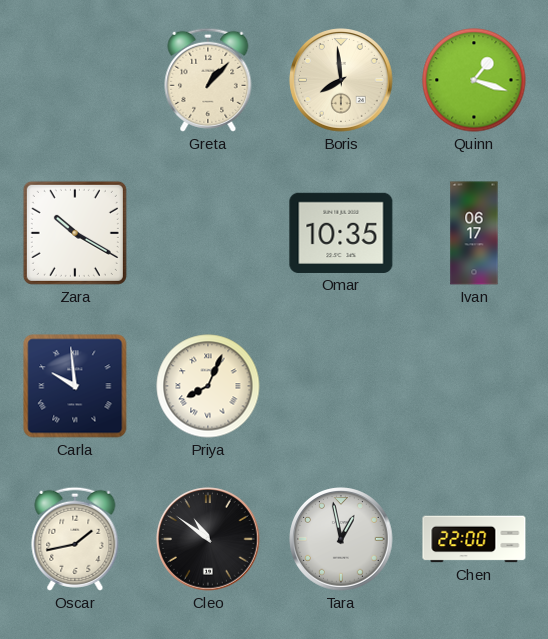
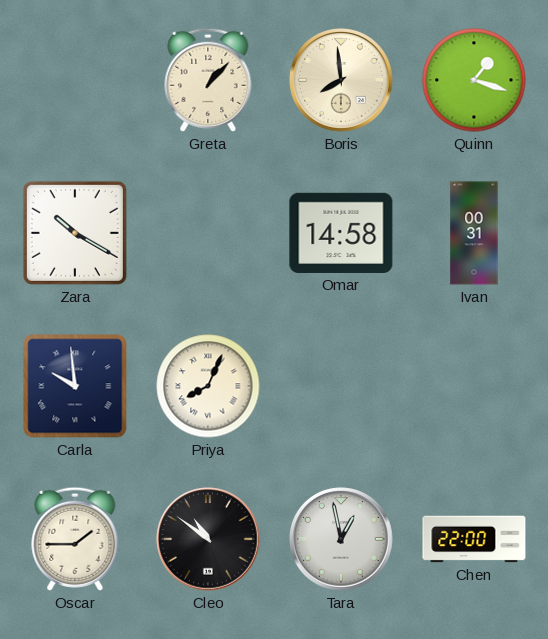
Omar: 10:35 -> 14:58
Ivan: 06:17 -> 00:31
Oscar: 1:43 -> 1:45
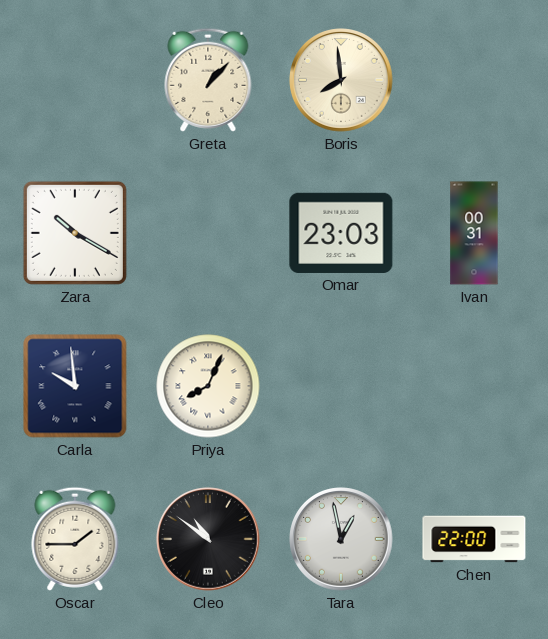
Quinn: 1:18 -> none
Omar: 14:58 -> 23:03
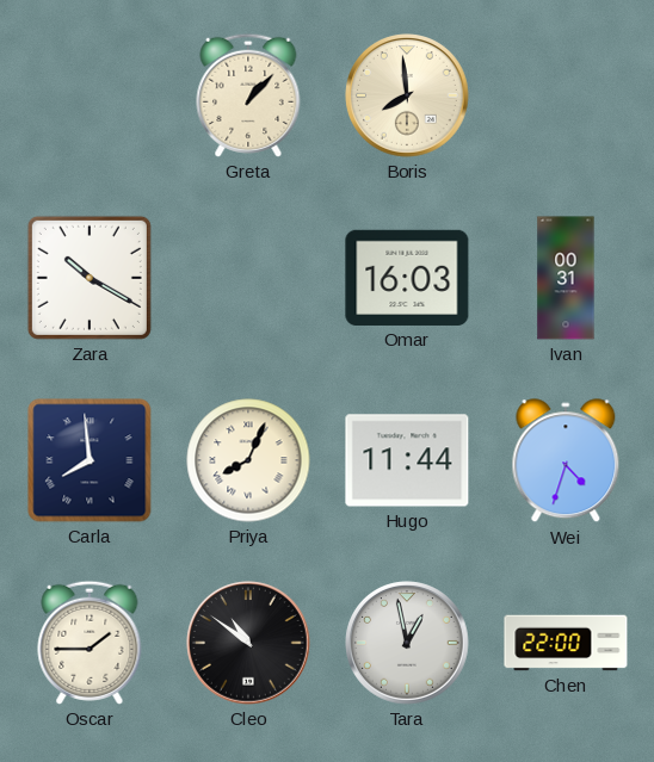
Omar: 23:03 -> 16:03
Carla: 9:59 -> 7:59
Hugo: none -> 11:44
Wei: none -> 4:33
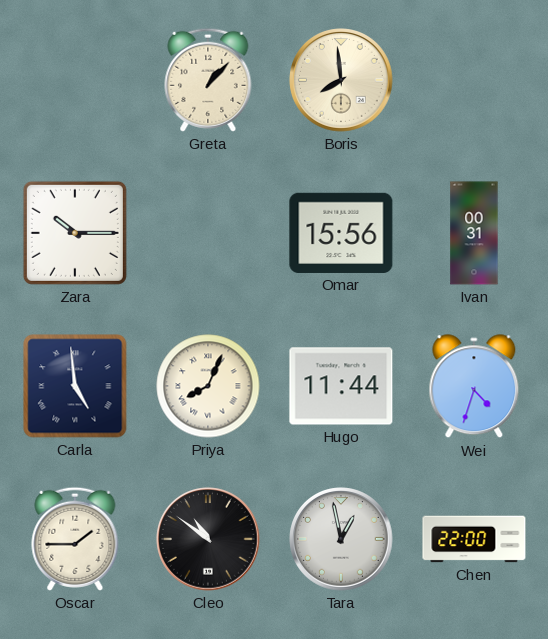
Zara: 10:20 -> 10:15
Omar: 16:03 -> 15:56
Carla: 7:59 -> 4:59
